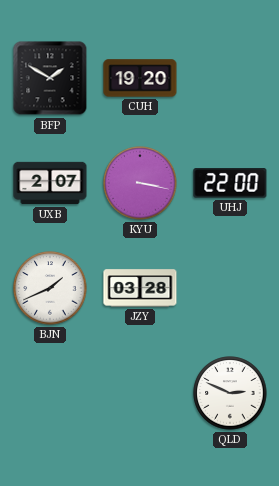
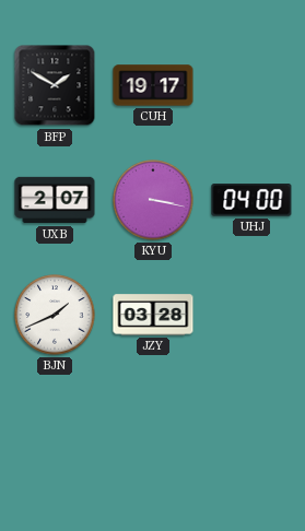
CUH: 19:20 -> 19:17
UHJ: 22:00 -> 04:00
QLD: 2:49 -> none
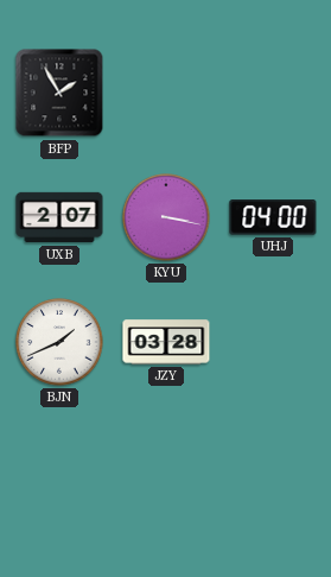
BFP: 1:50 -> 1:55
CUH: 19:17 -> none
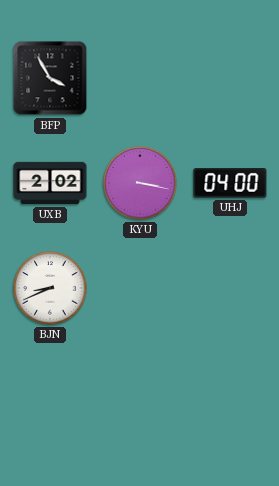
BFP: 1:55 -> 3:55
UXB: 2:07 -> 2:02
BJN: 1:41 -> 8:41
JZY: 03:28 -> none
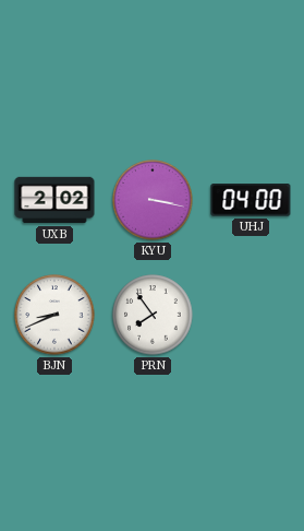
BFP: 3:55 -> none
PRN: none -> 7:54
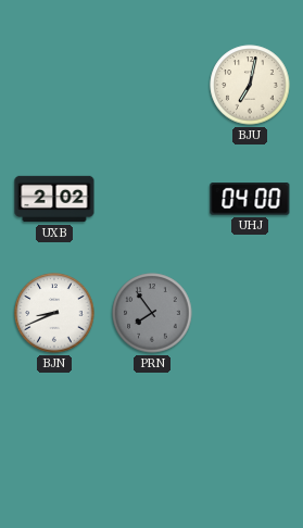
BJU: none -> 7:02
KYU: 3:17 -> none
PRN dial: white -> grey
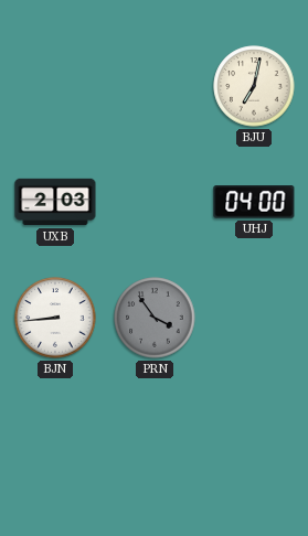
UXB: 2:02 -> 2:03
BJN: 8:41 -> 8:44
PRN: 7:54 -> 3:54
